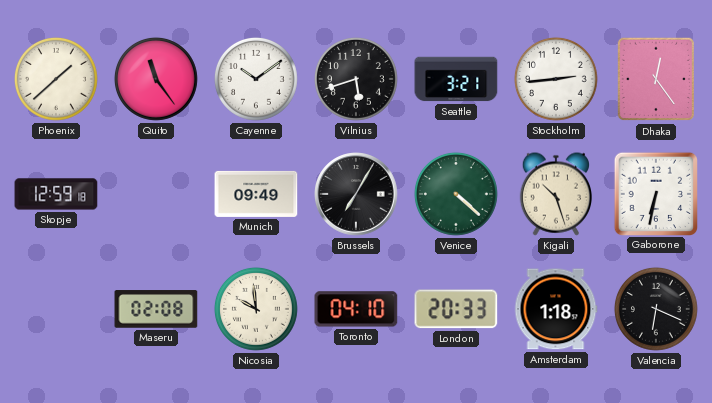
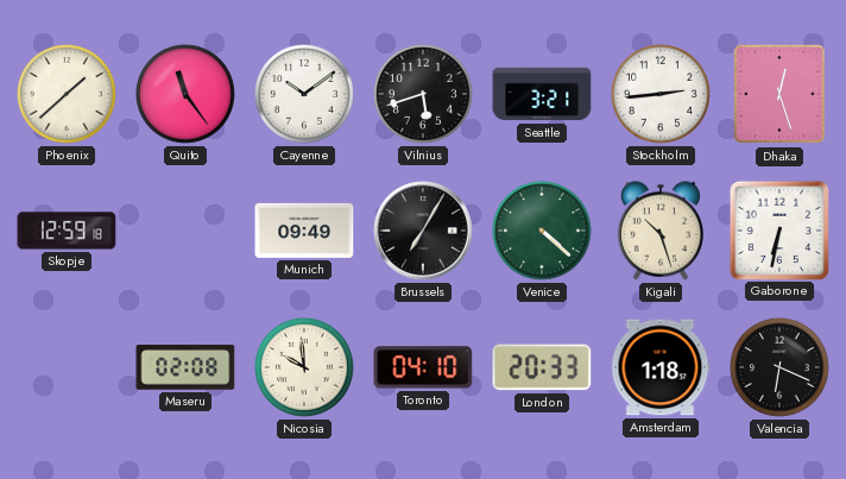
Dhaka: 12:24 -> 12:27
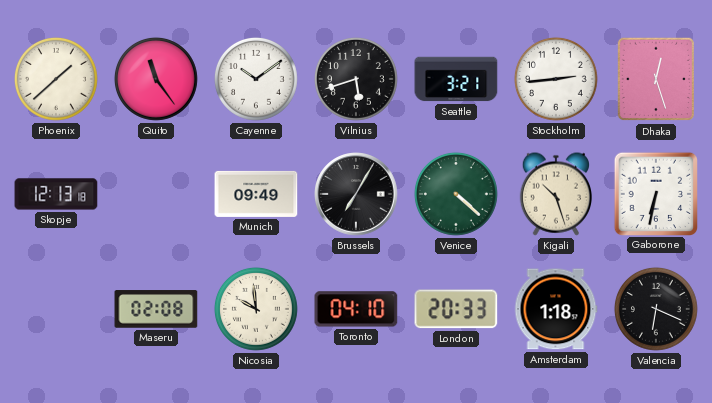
Skopje: 12:59 -> 12:13
